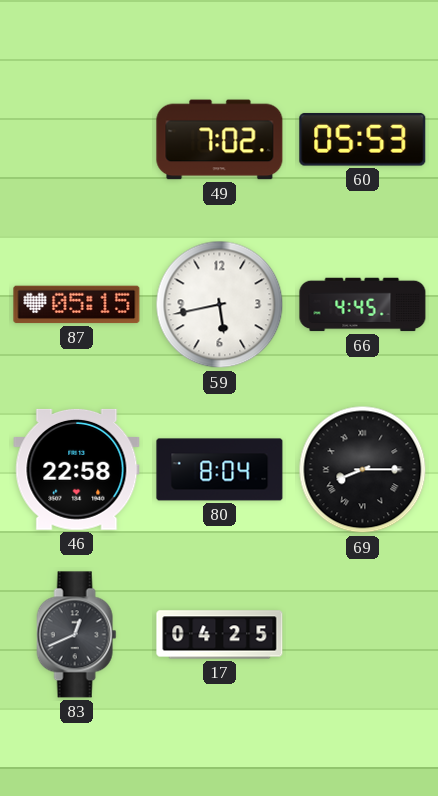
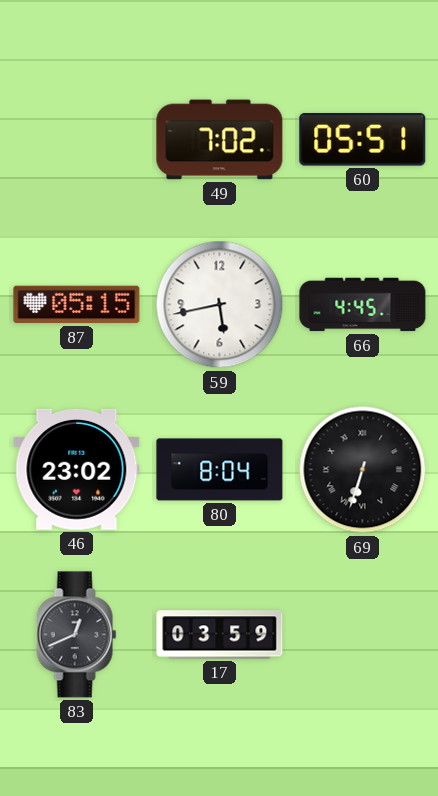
60: 05:53 -> 05:51
46: 22:58 -> 23:02
69: 8:15 -> 6:33
17: 04:25 -> 03:59
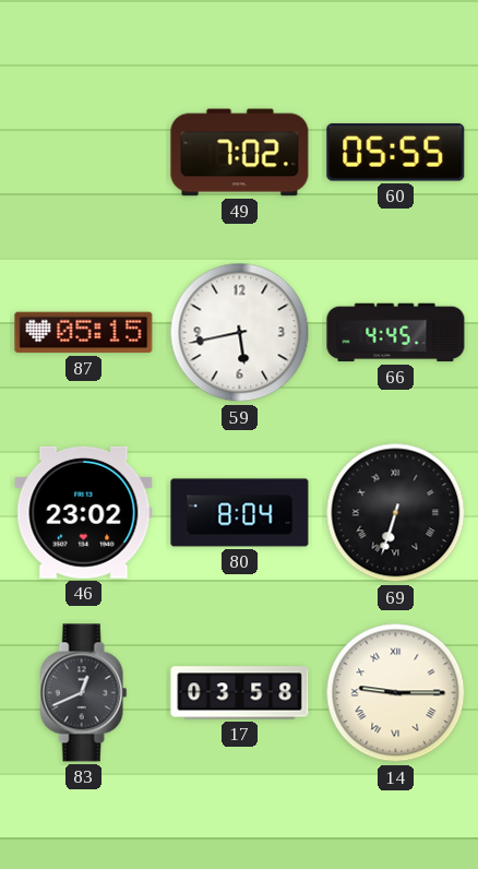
60: 05:51 -> 05:55
17: 03:59 -> 03:58
14: none -> 9:15
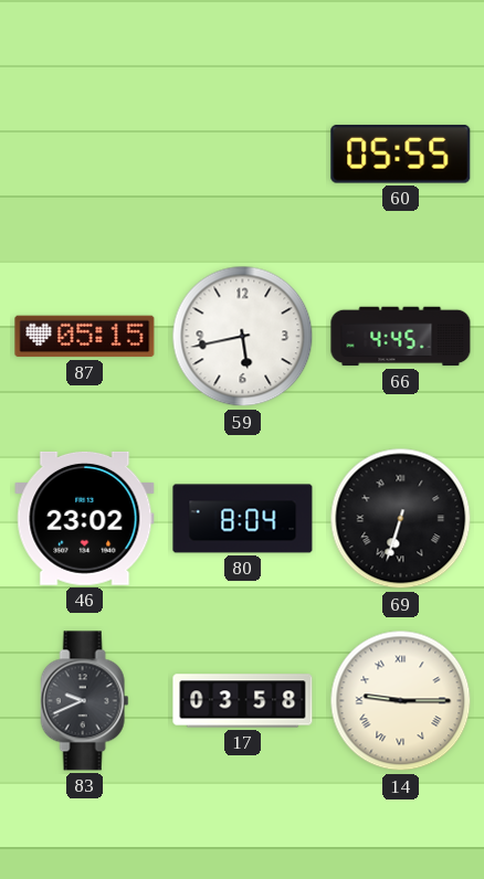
49: 7:02 -> none
83: 12:41 -> 9:41
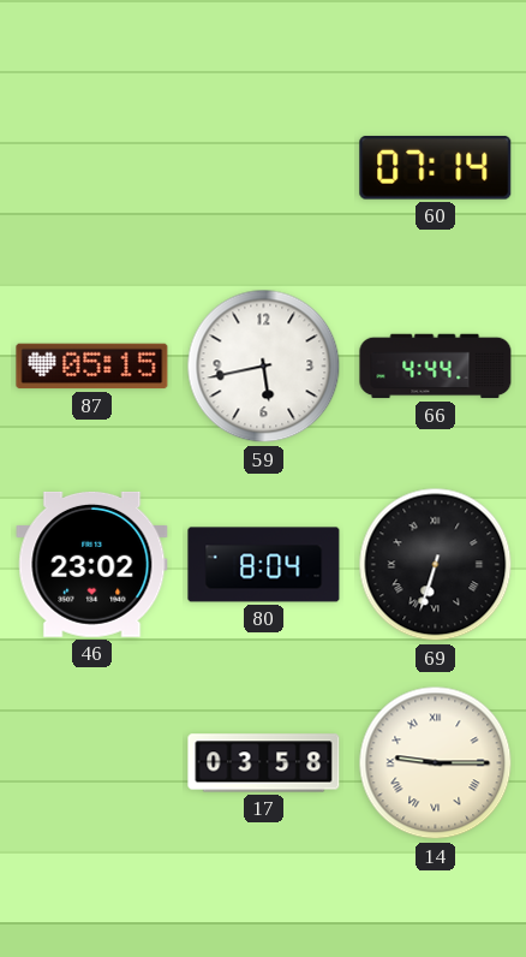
60: 05:55 -> 07:14
66: 4:45 -> 4:44
83: 9:41 -> none
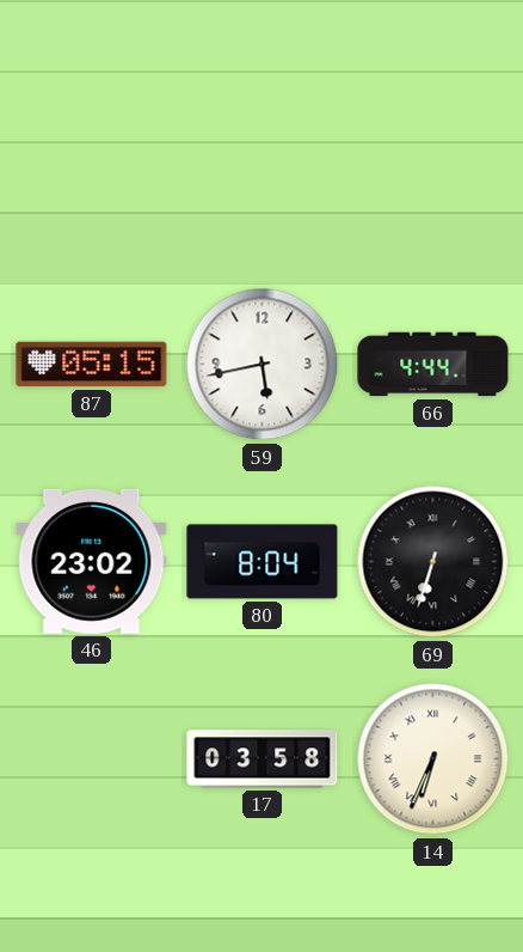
60: 07:14 -> none
14: 9:15 -> 6:34
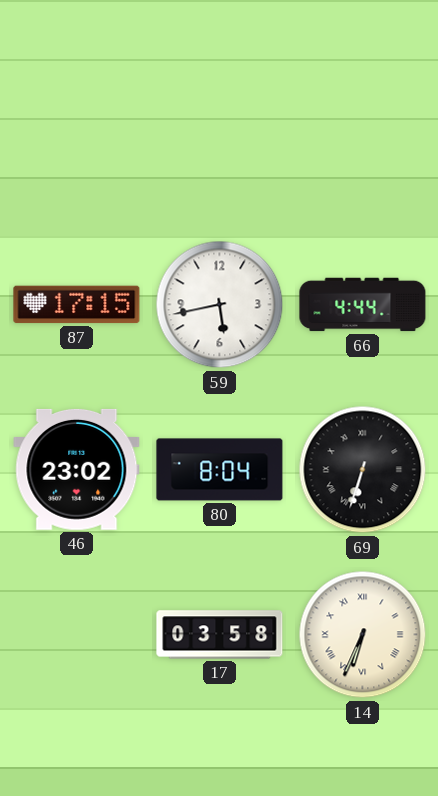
87: 05:15 -> 17:15
